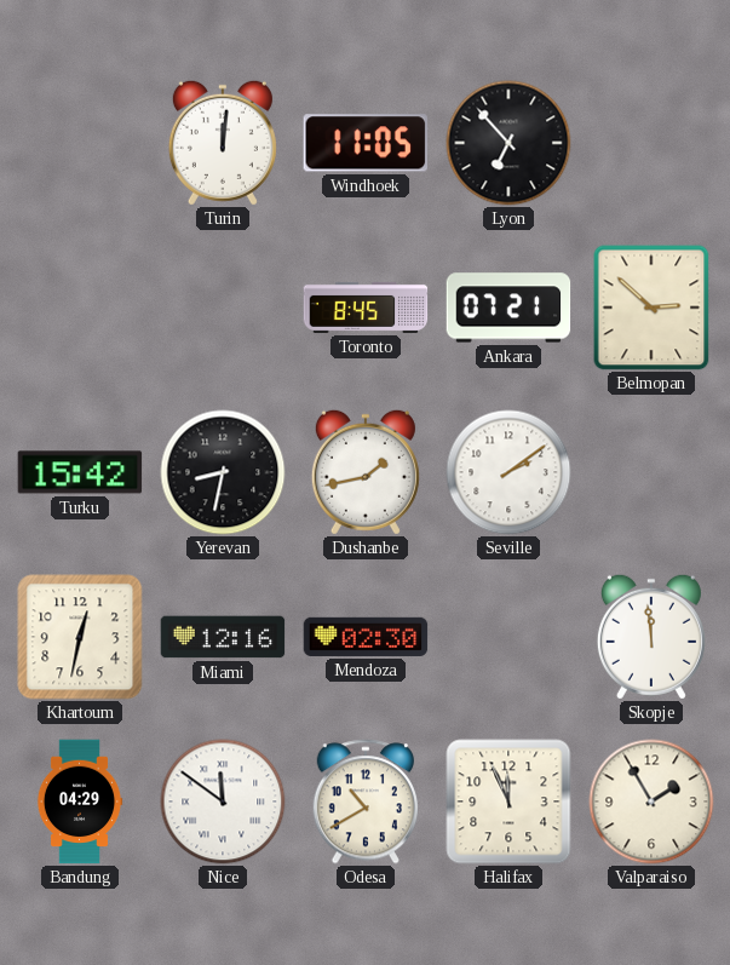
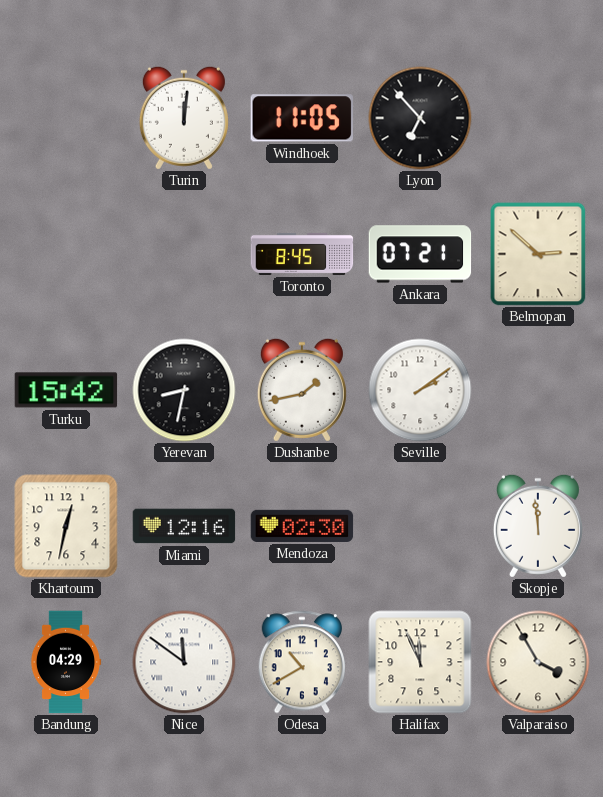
Valparaiso: 1:55 -> 3:55
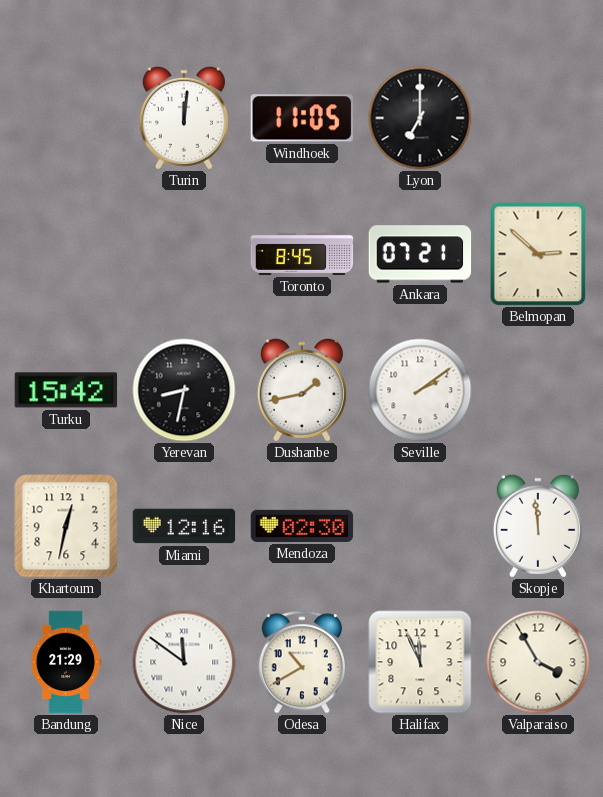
Lyon: 6:53 -> 7:00
Bandung: 04:29 -> 21:29
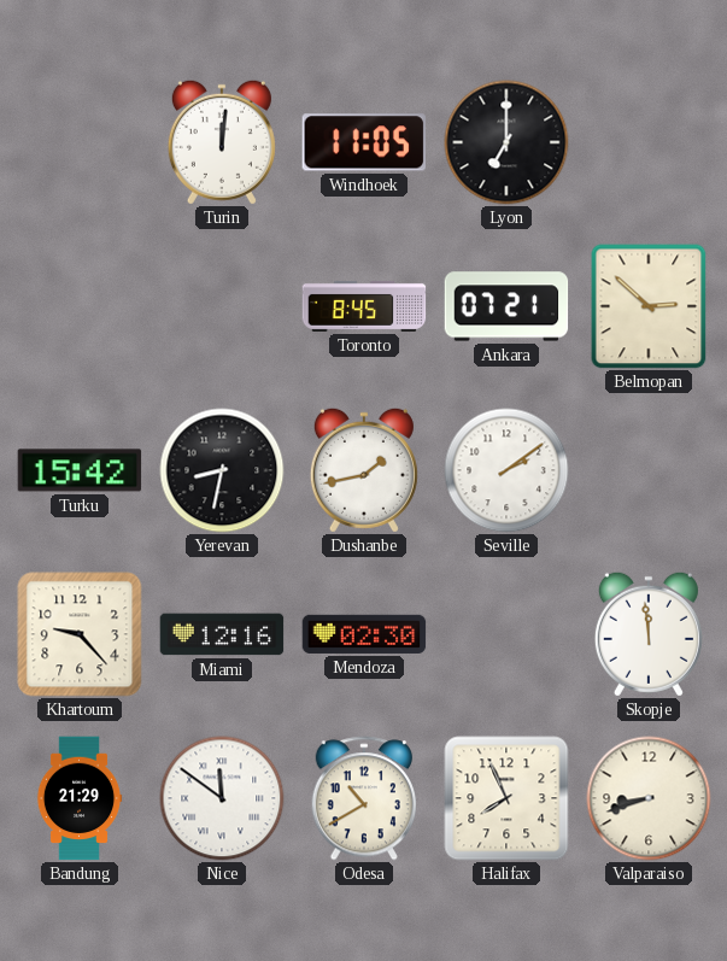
Khartoum: 12:32 -> 9:23
Halifax: 11:56 -> 7:56
Valparaiso: 3:55 -> 8:42
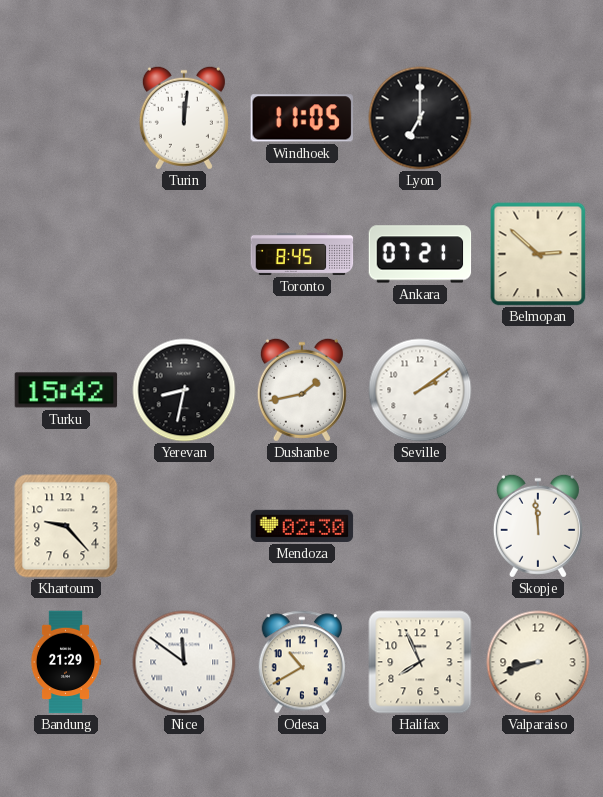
Miami: 12:16 -> none
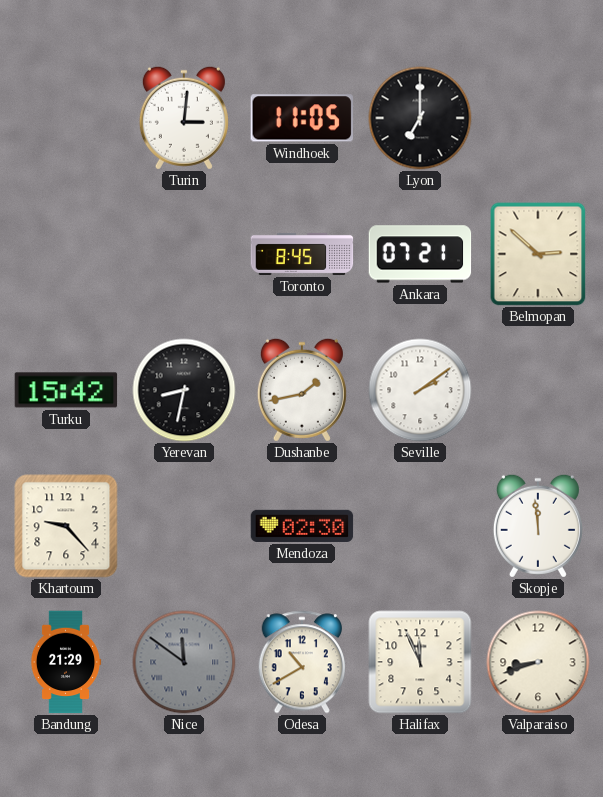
Turin: 12:01 -> 3:01
Nice dial: white -> grey
Halifax: 7:56 -> 11:56
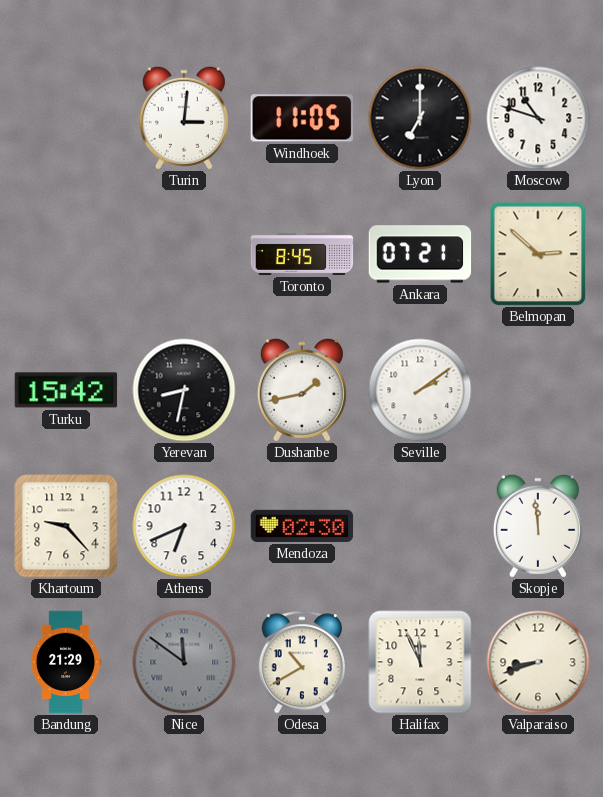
Moscow: none -> 10:48
Athens: none -> 6:41
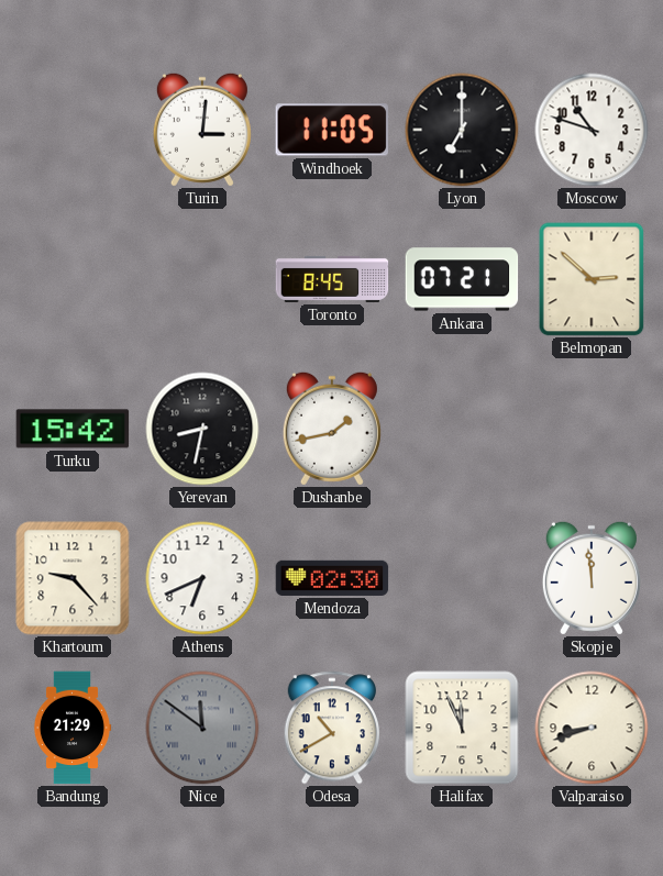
Seville: 2:09 -> none
